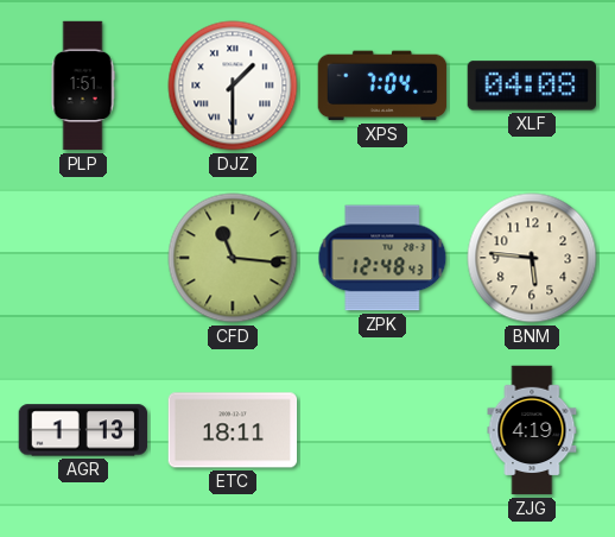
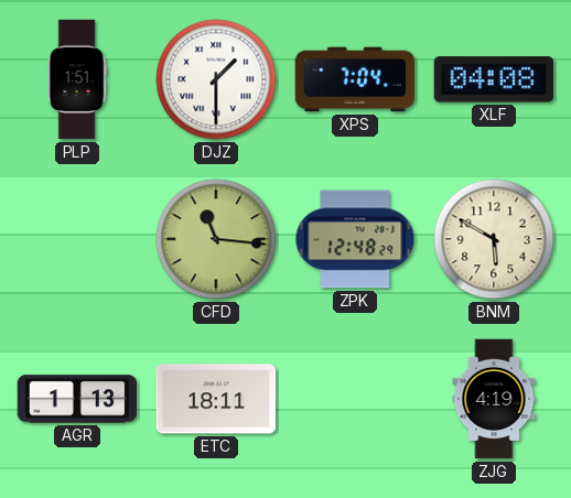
ZPK: 12:48:43 -> 12:48:29
BNM: 5:46 -> 5:50
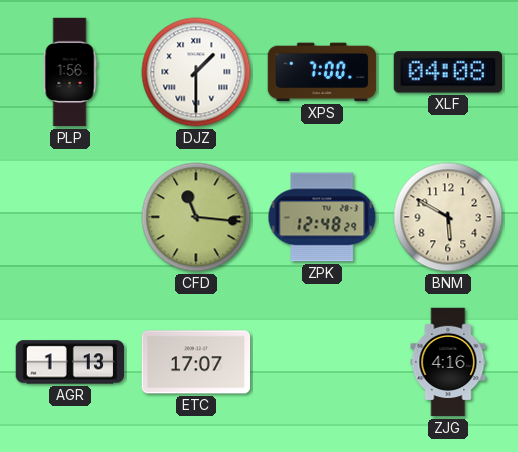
PLP: 1:51 -> 1:56
XPS: 7:04 -> 7:00
ETC: 18:11 -> 17:07
ZJG: 4:19 -> 4:16
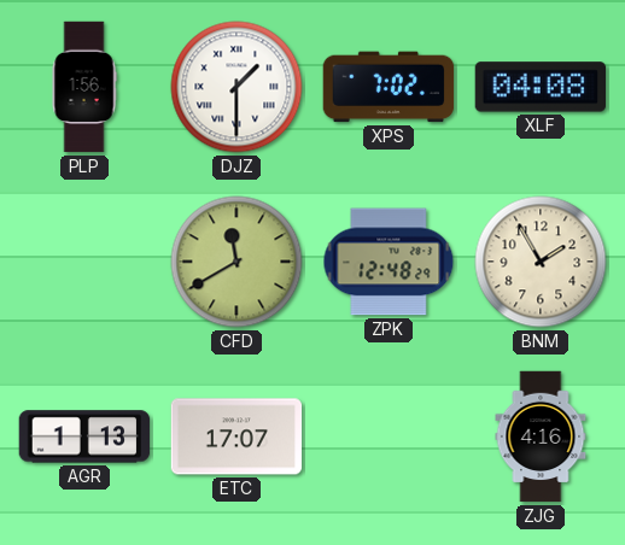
XPS: 7:00 -> 7:02
CFD: 11:16 -> 11:40
BNM: 5:50 -> 1:55
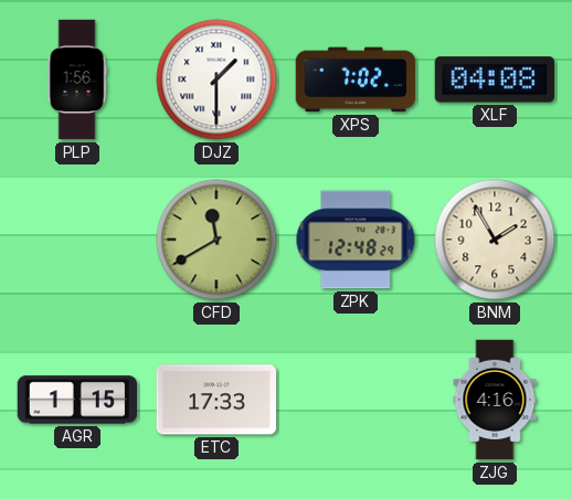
AGR: 1:13 -> 1:15
ETC: 17:07 -> 17:33
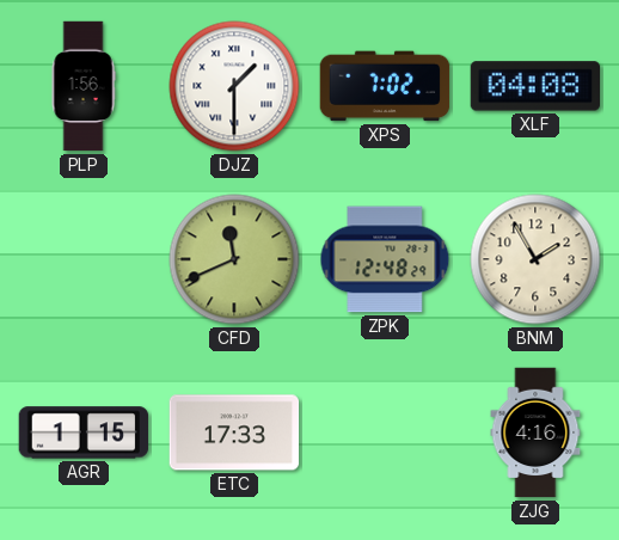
CFD: 11:40 -> 11:41
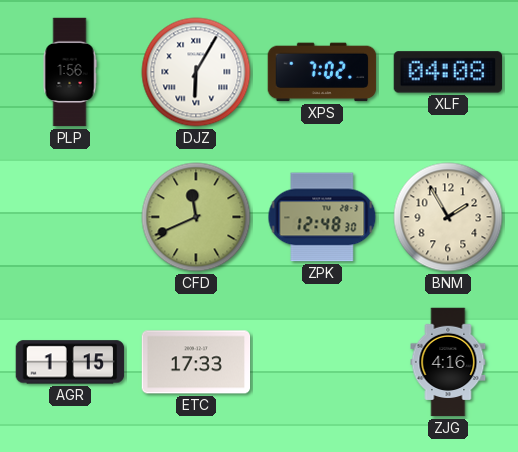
DJZ: 1:30 -> 6:05
ZPK: 12:48:29 -> 12:48:30
